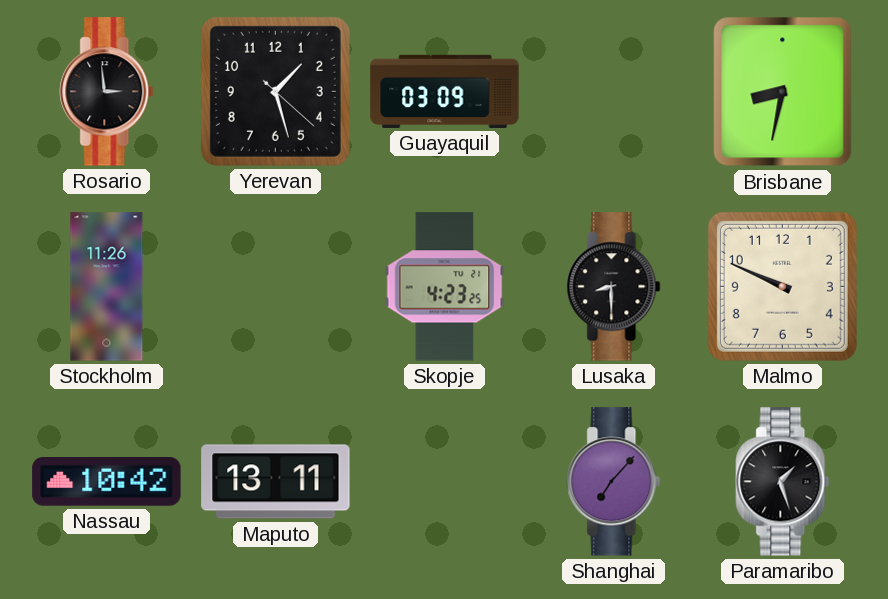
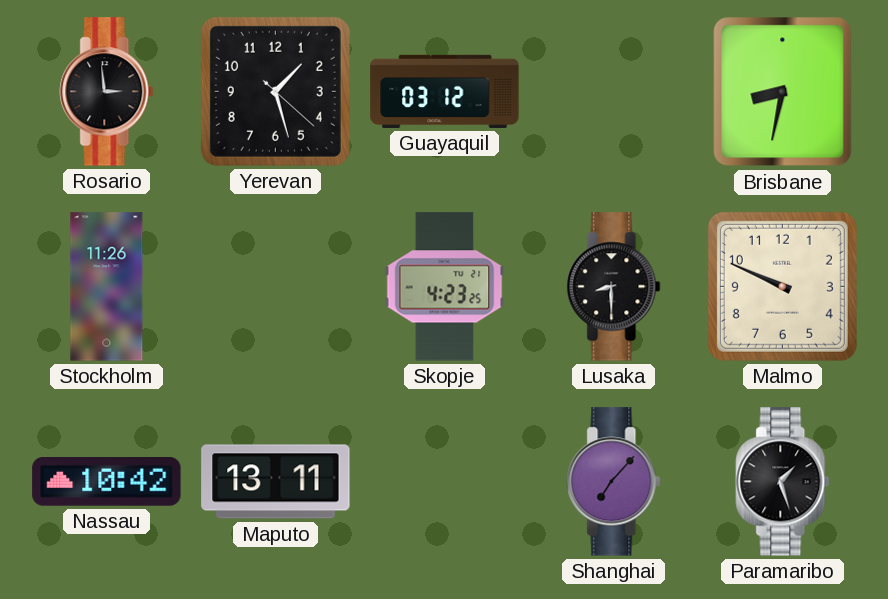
Guayaquil: 03:09 -> 03:12
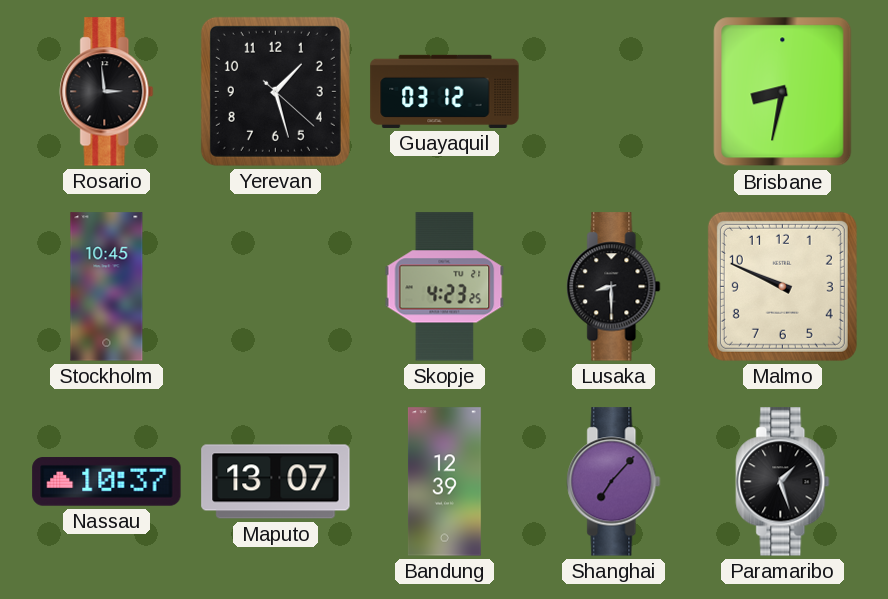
Stockholm: 11:26 -> 10:45
Nassau: 10:42 -> 10:37
Maputo: 13:11 -> 13:07
Bandung: none -> 12:39
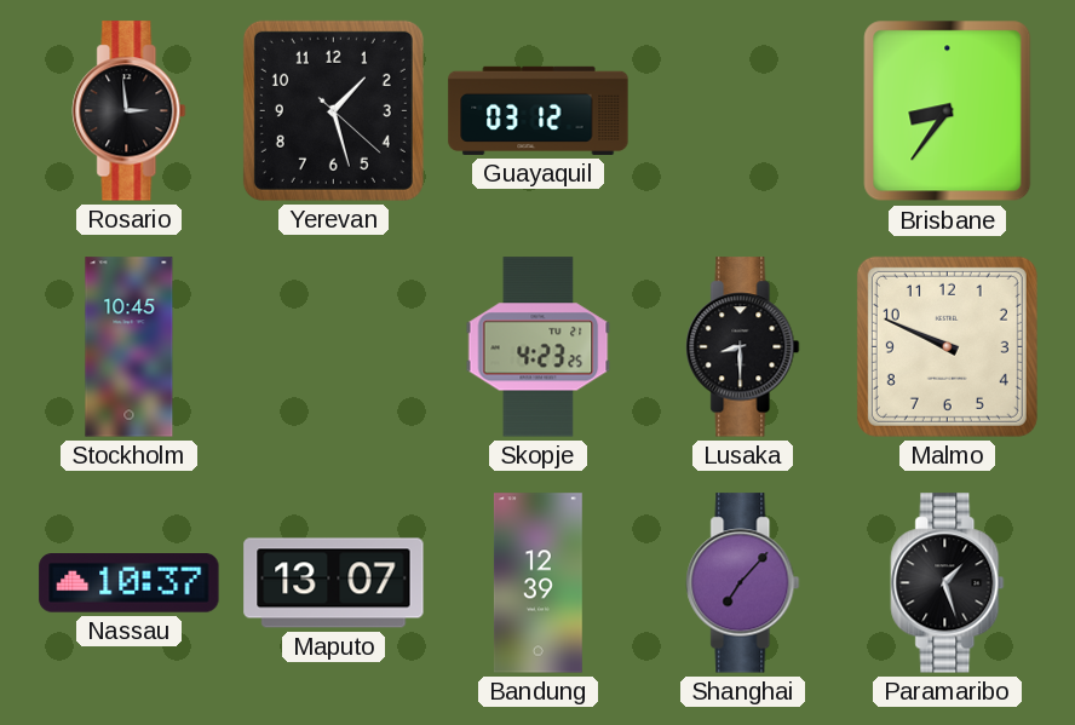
Brisbane: 8:32 -> 8:36
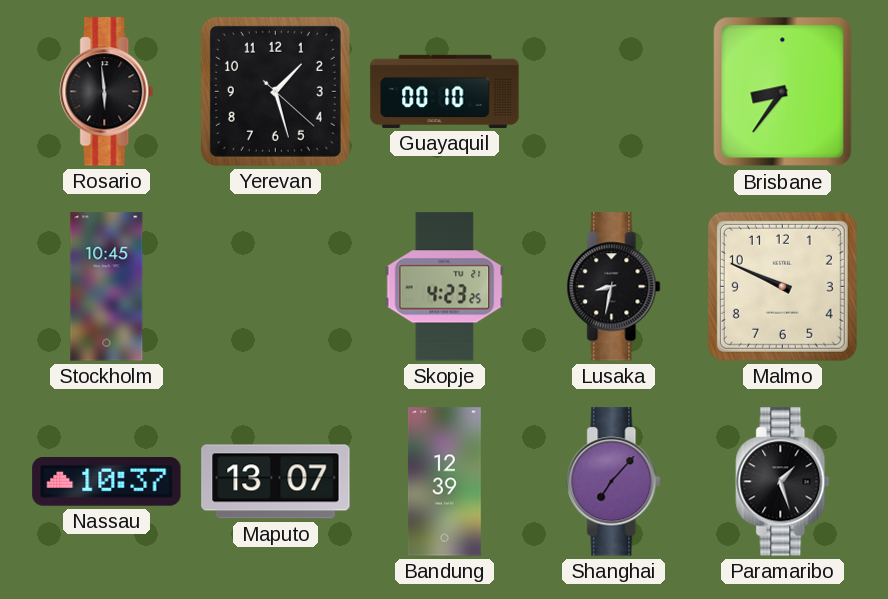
Rosario: 2:59 -> 5:59
Guayaquil: 03:12 -> 00:10
Lusaka: 8:30 -> 8:32
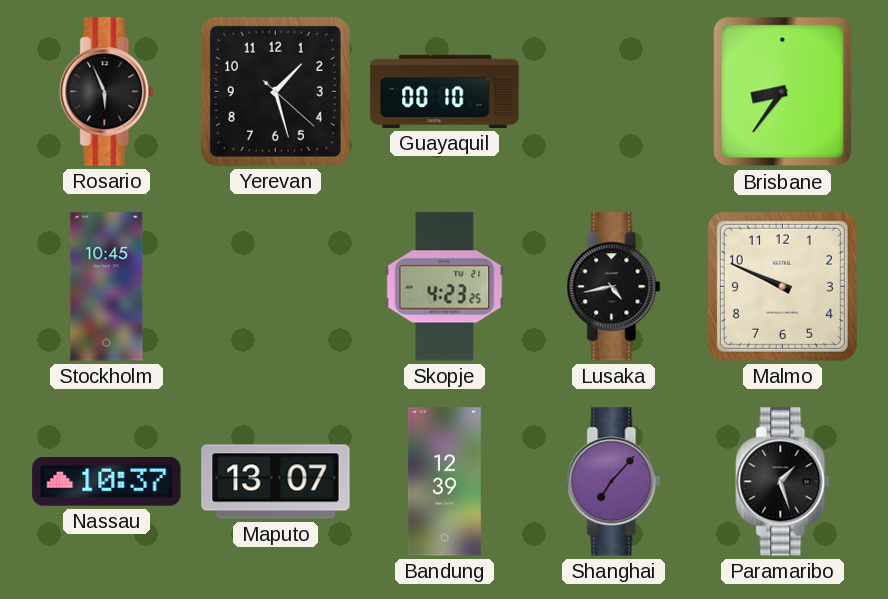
Rosario: 5:59 -> 5:56
Lusaka: 8:32 -> 4:43
